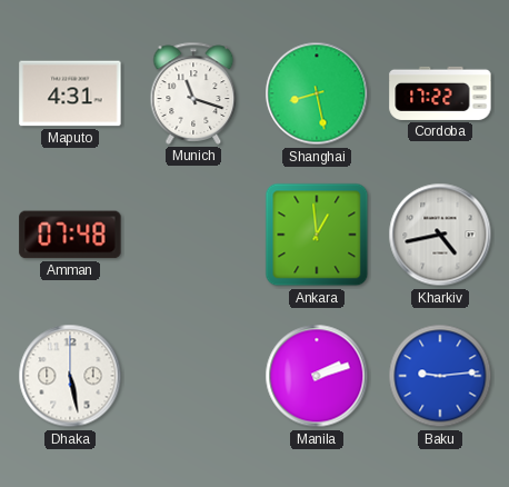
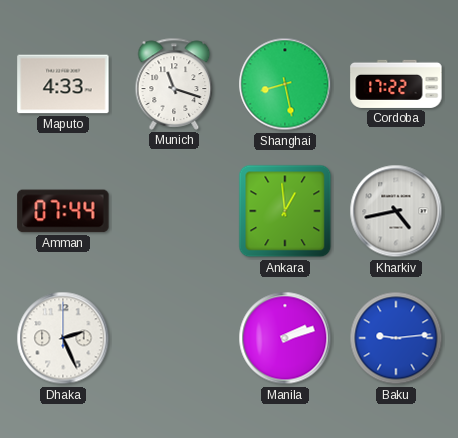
Maputo: 4:31 -> 4:33
Amman: 07:48 -> 07:44
Dhaka: 5:28 -> 2:26
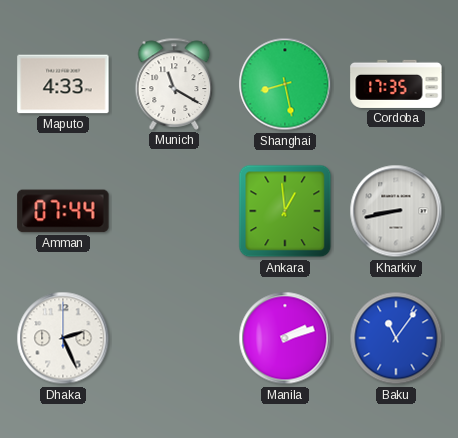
Munich: 11:18 -> 11:20
Cordoba: 17:22 -> 17:35
Kharkiv: 4:43 -> 8:43
Baku: 9:14 -> 11:06
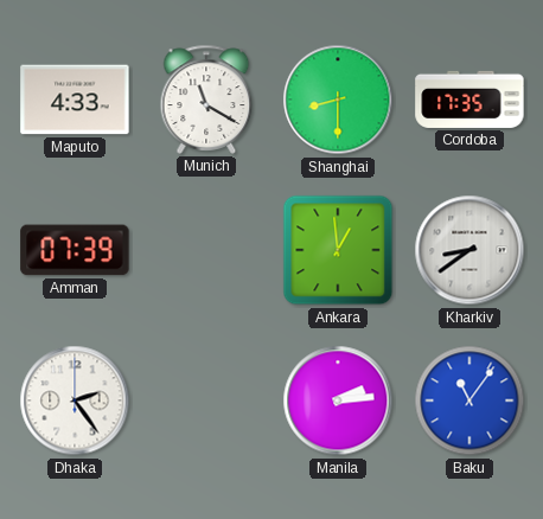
Shanghai: 8:28 -> 8:30
Amman: 07:44 -> 07:39
Kharkiv: 8:43 -> 8:39
Dhaka: 2:26 -> 2:24
Manila: 2:12 -> 2:14
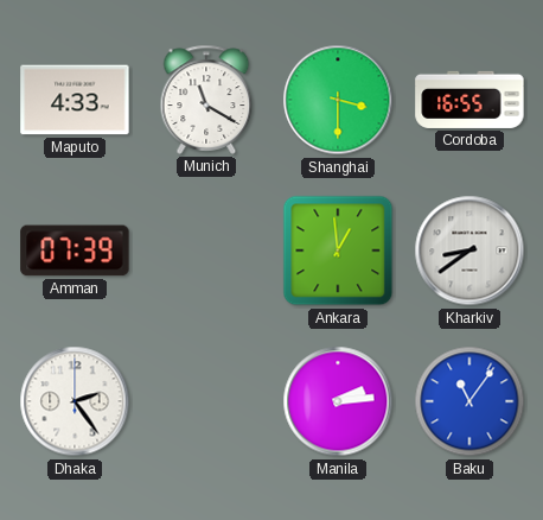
Shanghai: 8:30 -> 3:30
Cordoba: 17:35 -> 16:55
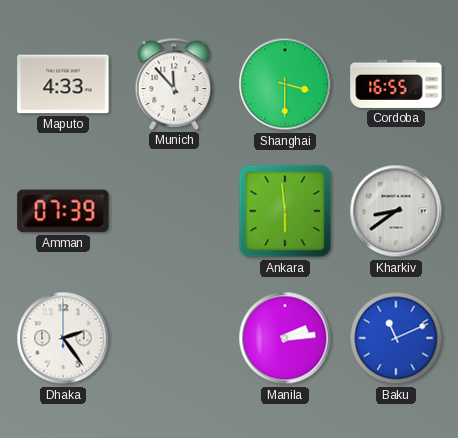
Munich: 11:20 -> 11:53
Ankara: 12:59 -> 5:59
Baku: 11:06 -> 11:11
